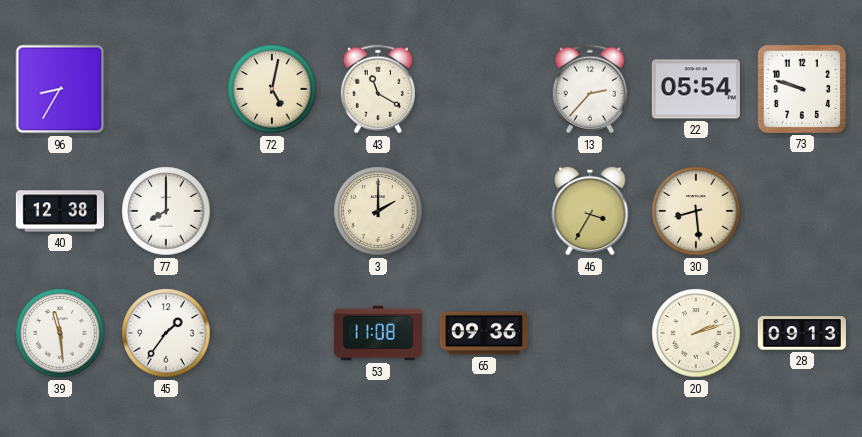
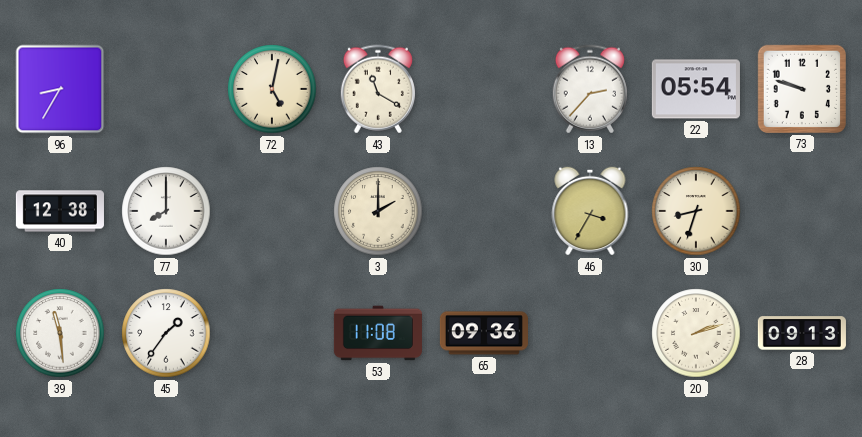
30: 8:29 -> 8:33
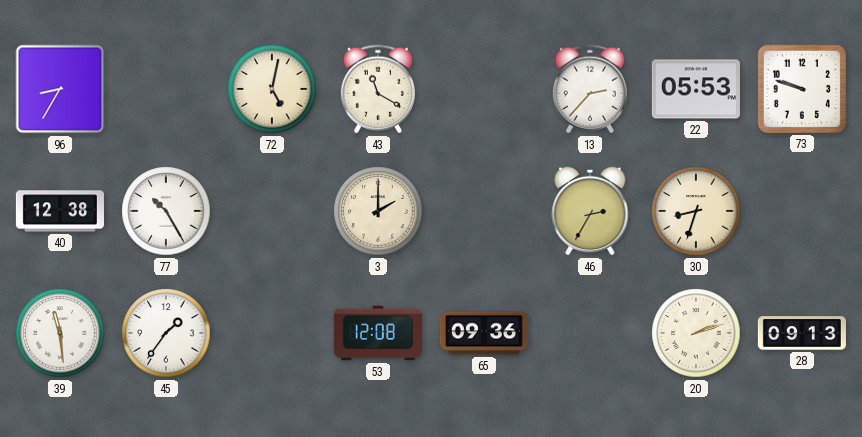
22: 05:54 -> 05:53
77: 8:00 -> 10:25
46: 3:35 -> 2:35
53: 11:08 -> 12:08
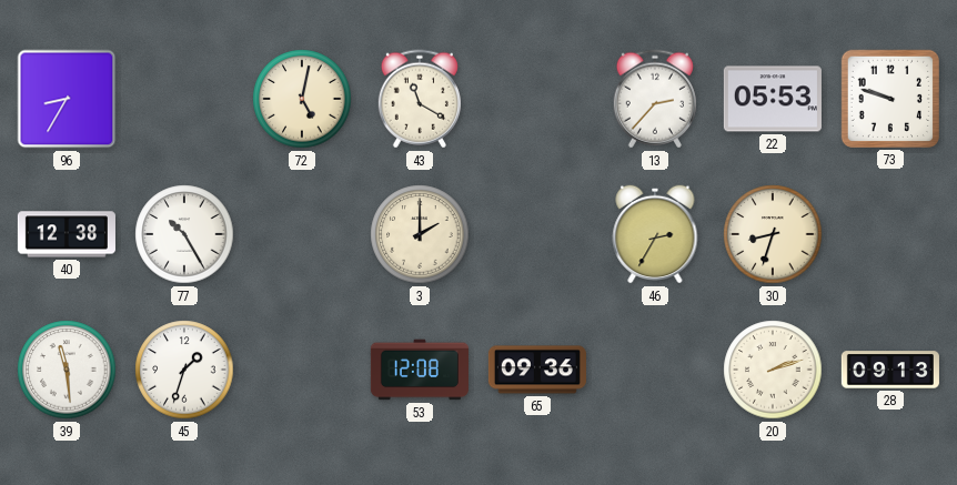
45: 1:36 -> 1:33
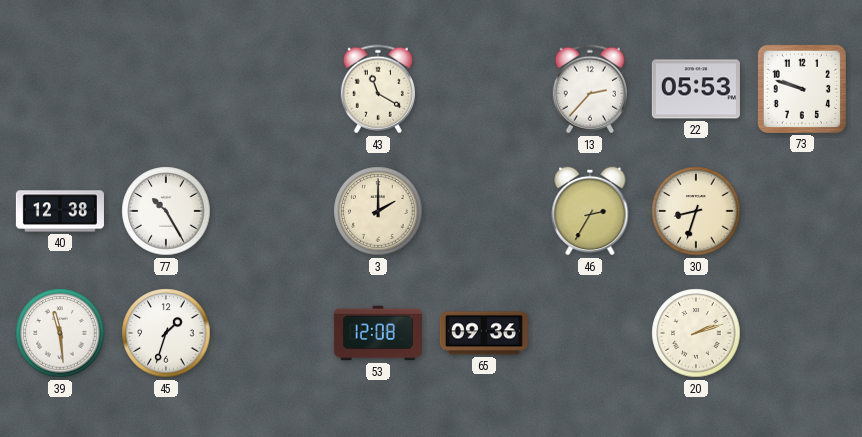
96: 8:35 -> none
72: 5:02 -> none
28: 09:13 -> none
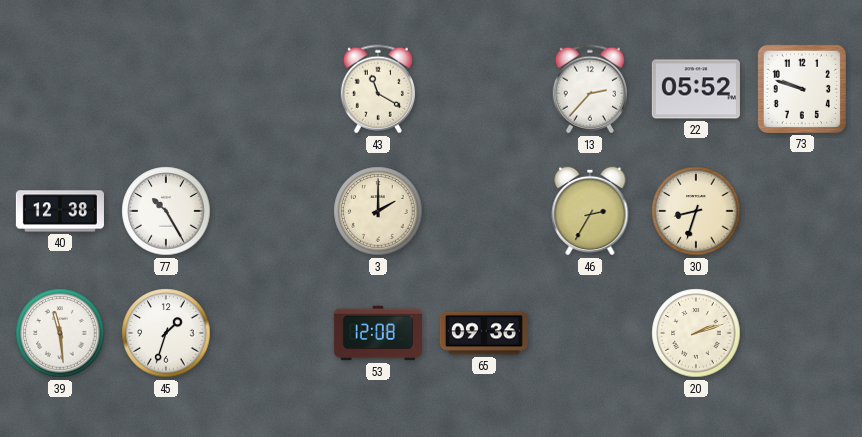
22: 05:53 -> 05:52
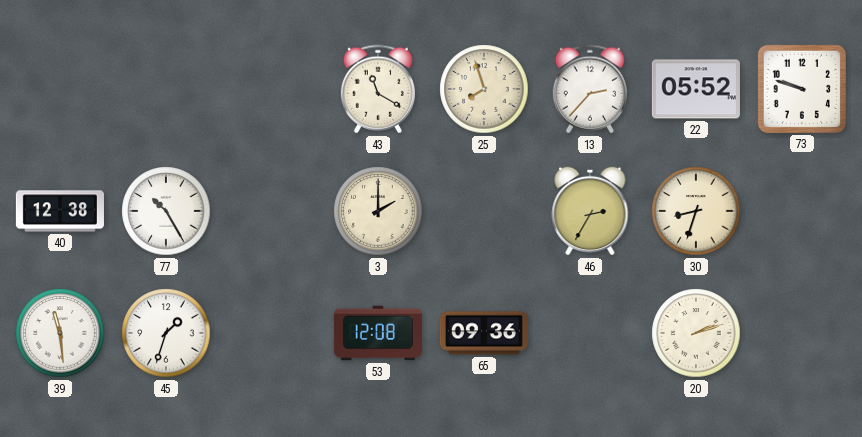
25: none -> 7:57
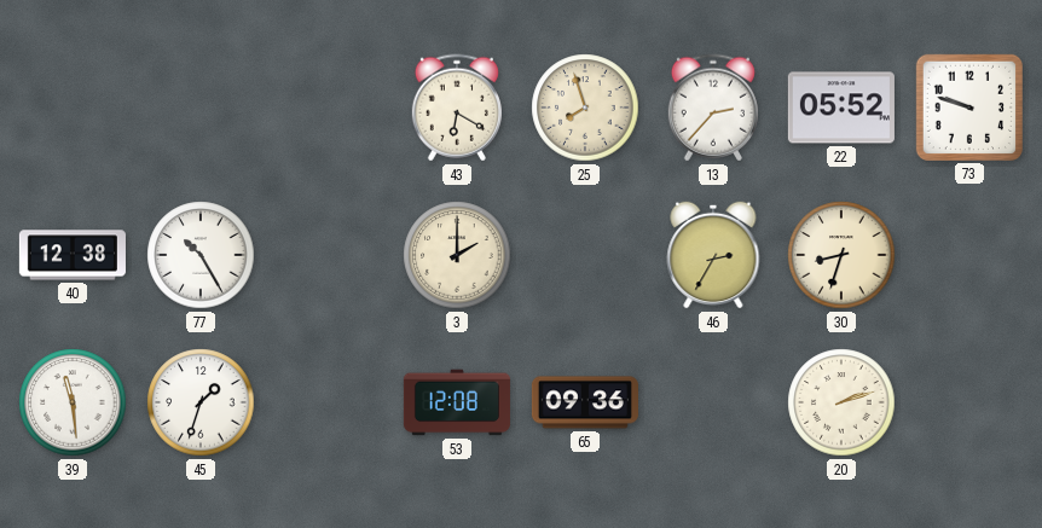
43: 11:20 -> 6:20
